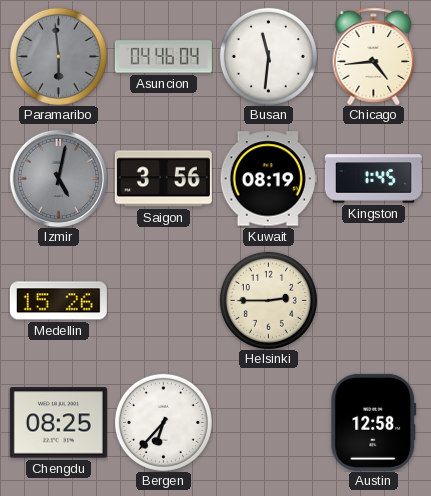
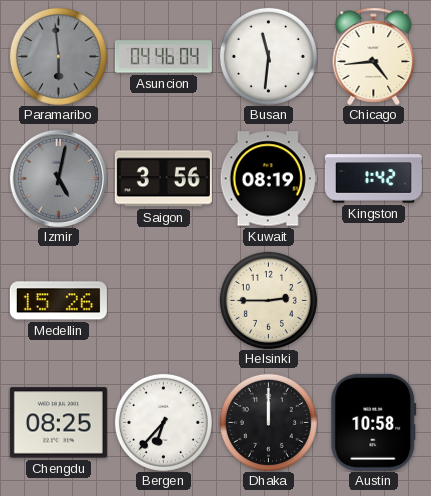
Kingston: 1:45 -> 1:42
Dhaka: none -> 12:00
Austin: 12:58 -> 10:58
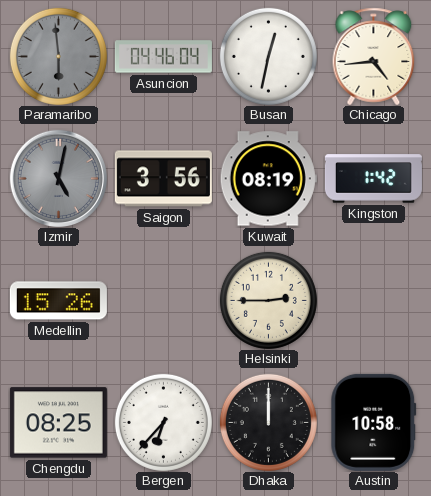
Busan: 11:31 -> 12:32
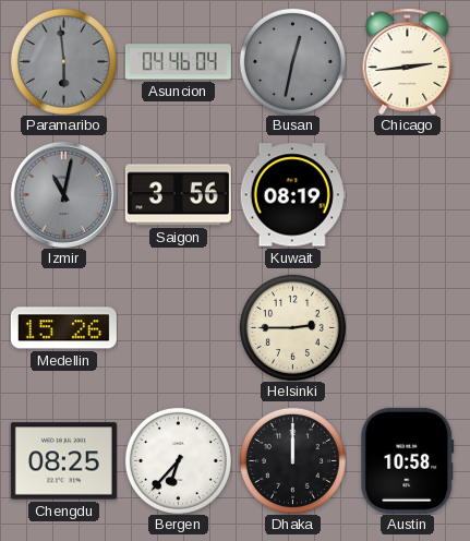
Busan dial: white -> grey
Chicago: 4:44 -> 2:44
Izmir: 5:02 -> 11:02
Kingston: 1:42 -> none
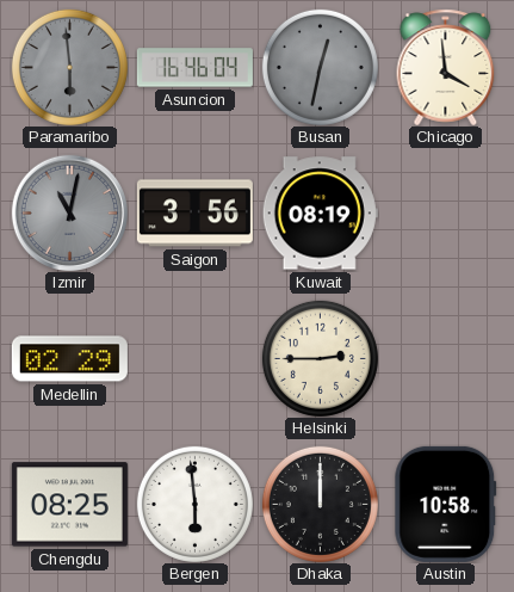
Asuncion: 04:46 -> 16:46
Chicago: 2:44 -> 3:59
Medellin: 15:26 -> 02:29
Bergen: 6:37 -> 5:59
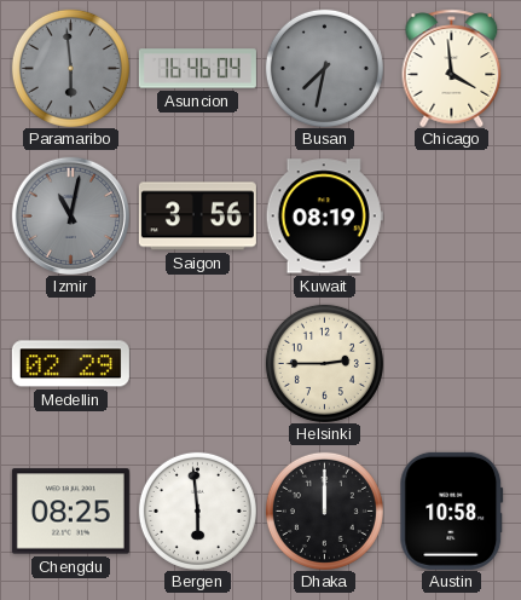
Busan: 12:32 -> 7:32
